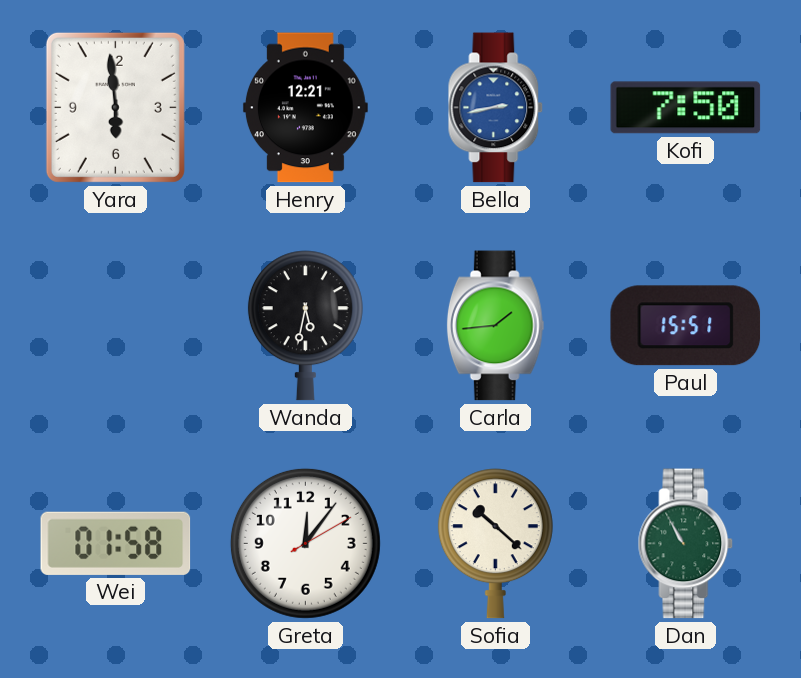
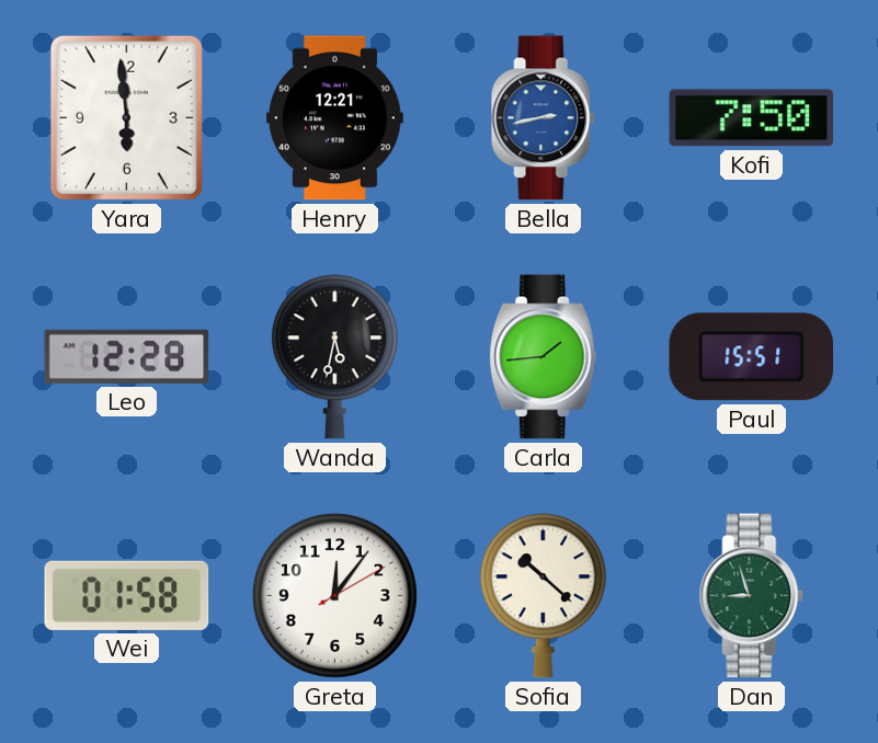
Leo: none -> 12:28
Dan: 10:55 -> 8:57
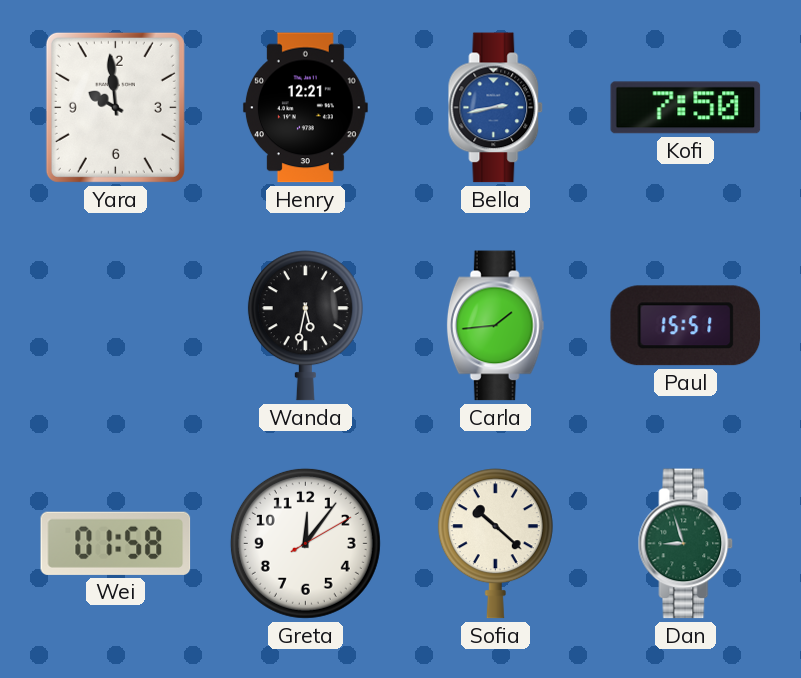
Yara: 5:59 -> 9:59
Leo: 12:28 -> none
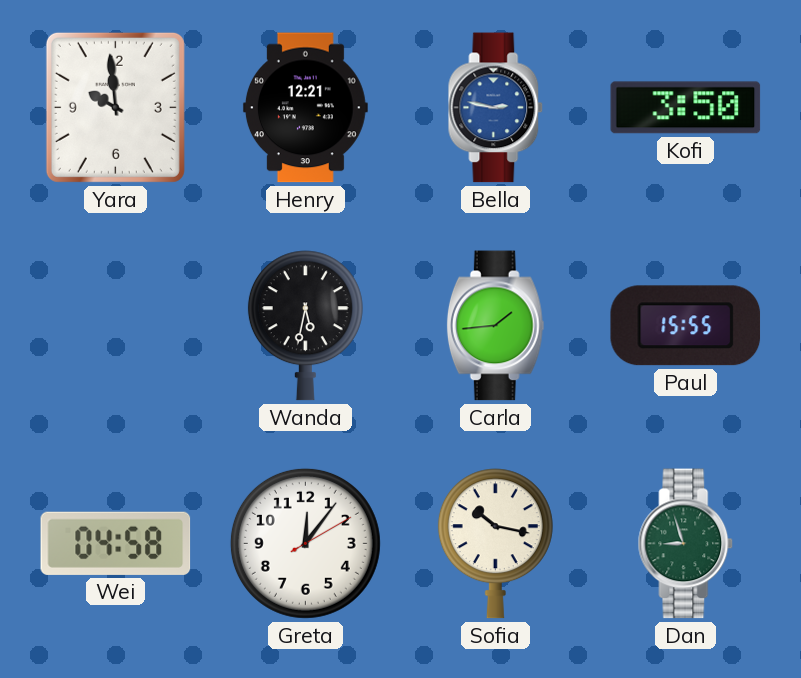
Bella: 2:43 -> 2:47
Kofi: 7:50 -> 3:50
Paul: 15:51 -> 15:55
Wei: 01:58 -> 04:58
Sofia: 10:22 -> 10:17
